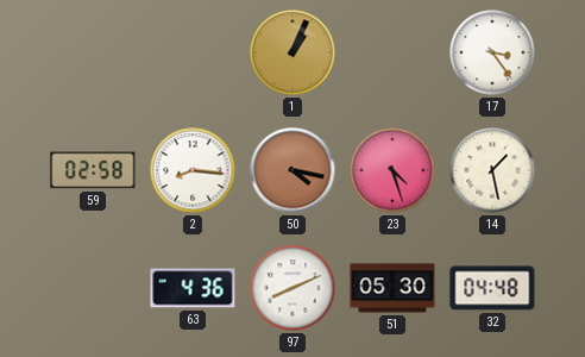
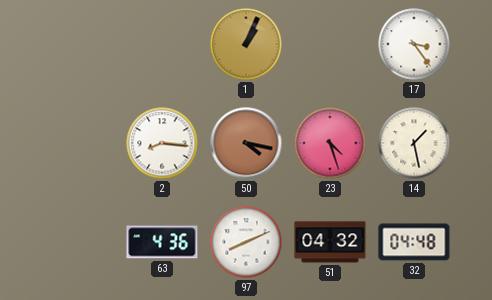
59: 02:58 -> none
51: 05:30 -> 04:32
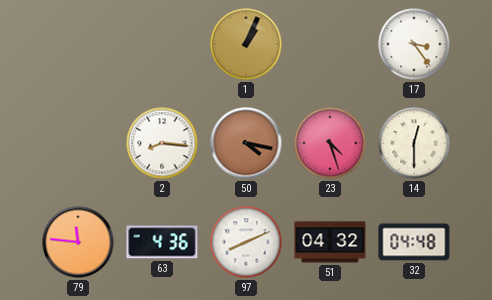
14: 1:28 -> 12:30
79: none -> 11:46
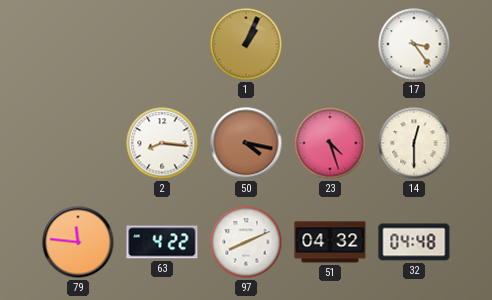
63: 4:36 -> 4:22
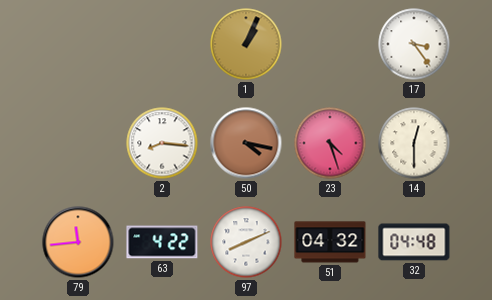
79: 11:46 -> 11:44
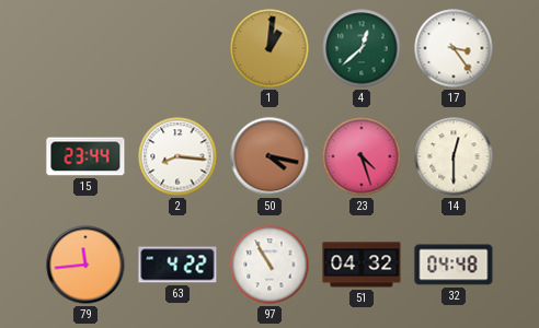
1: 1:04 -> 1:01
4: none -> 12:38
15: none -> 23:44
97: 8:11 -> 10:55
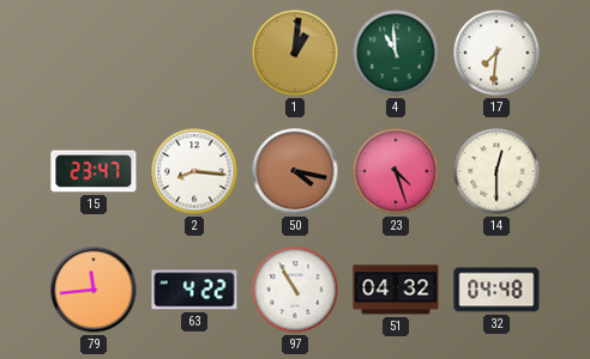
4: 12:38 -> 10:59
17: 3:24 -> 7:31
15: 23:44 -> 23:47
